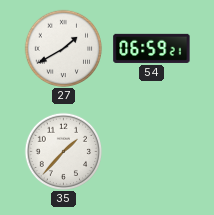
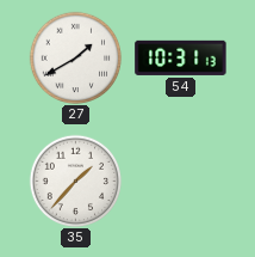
54: 06:59 -> 10:31
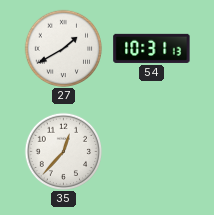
35: 1:37 -> 12:37
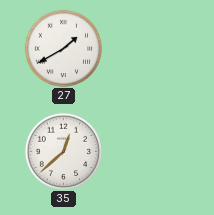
54: 10:31 -> none
35: 12:37 -> 12:38
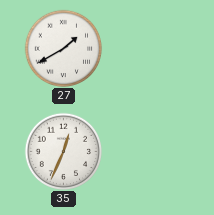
35: 12:38 -> 12:34
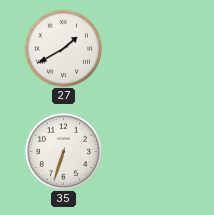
35: 12:34 -> 6:33
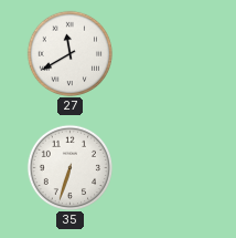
27: 1:40 -> 11:40
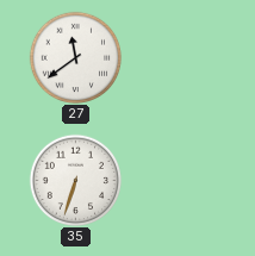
27: 11:40 -> 11:39
